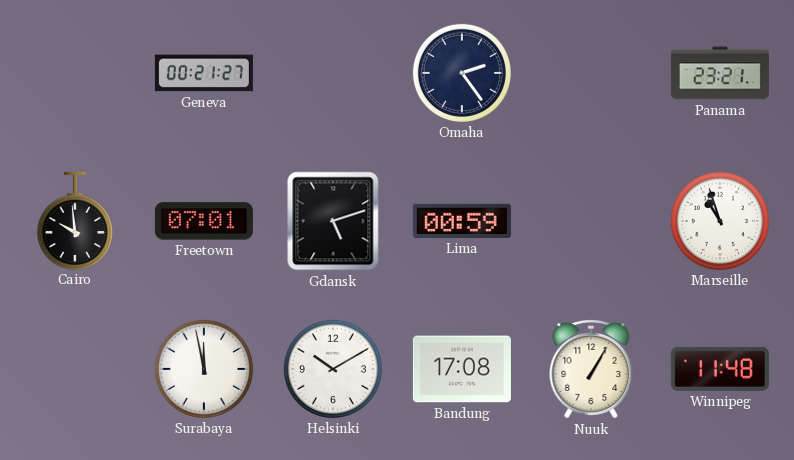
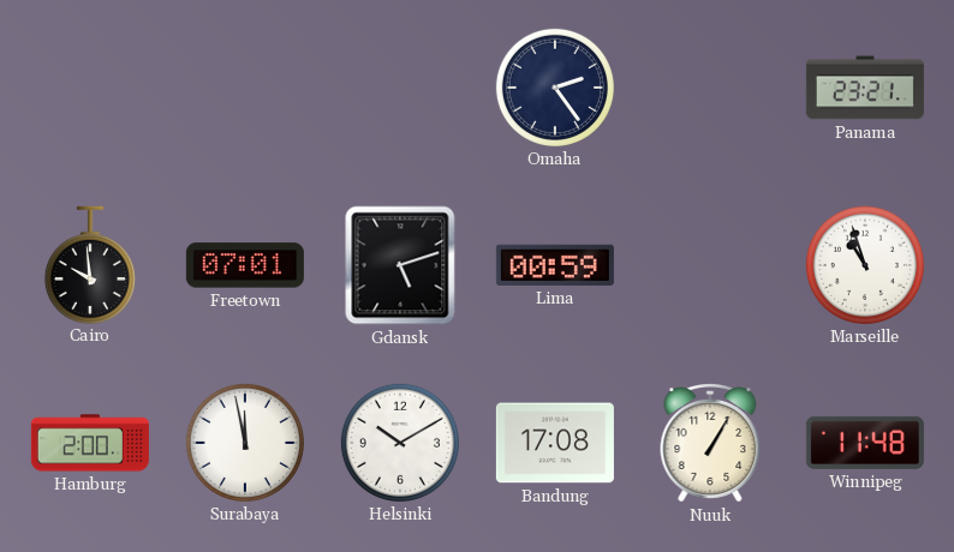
Geneva: 00:21 -> none
Hamburg: none -> 2:00
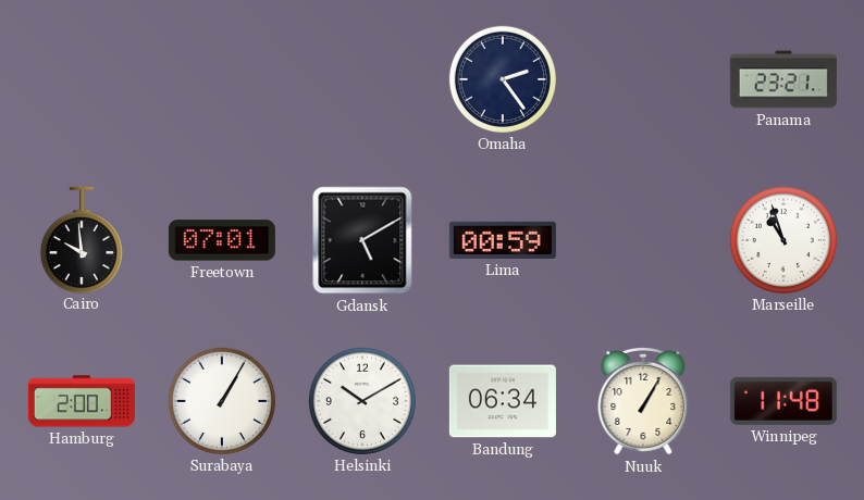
Gdansk: 5:12 -> 5:10
Surabaya: 11:58 -> 1:05
Bandung: 17:08 -> 06:34
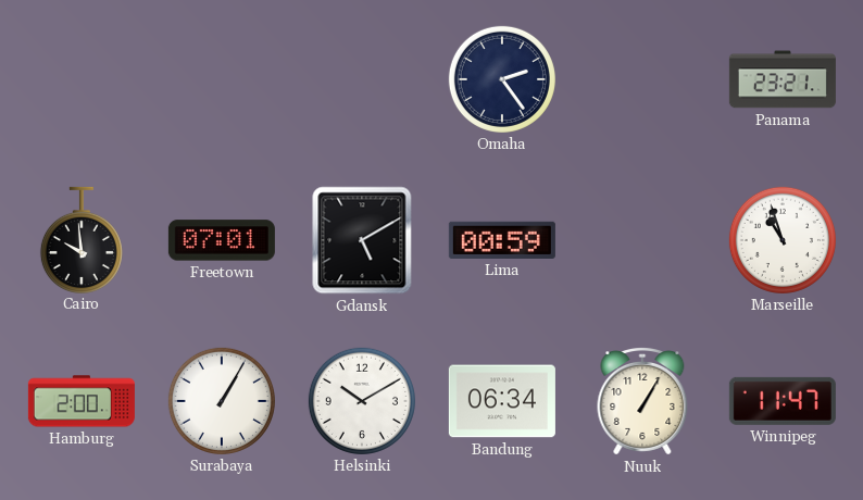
Winnipeg: 11:48 -> 11:47
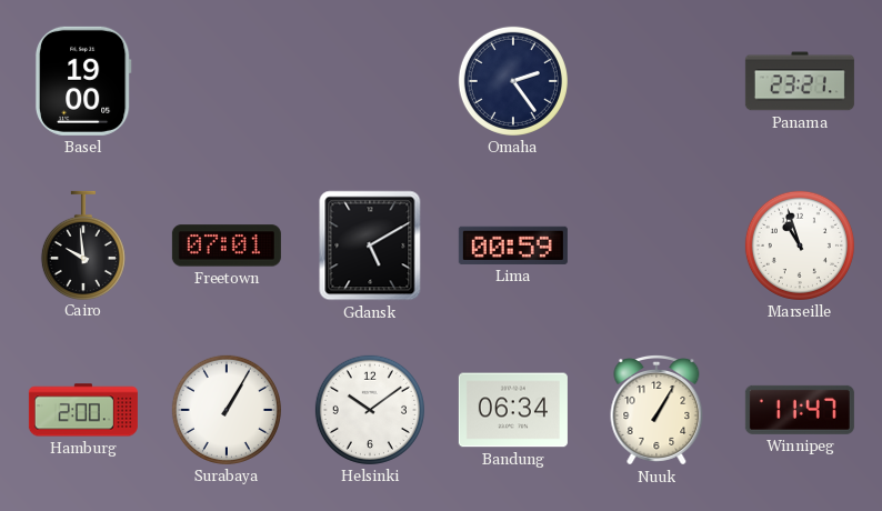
Basel: none -> 19:00
Helsinki: 10:10 -> 10:09
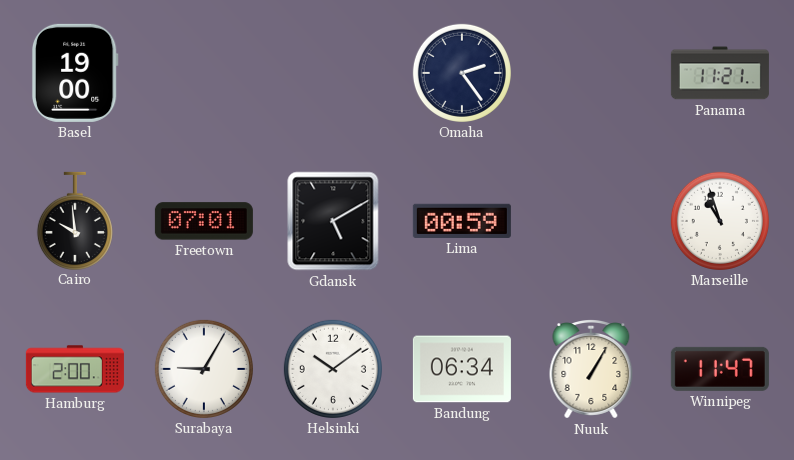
Panama: 23:21 -> 11:21
Surabaya: 1:05 -> 9:05
